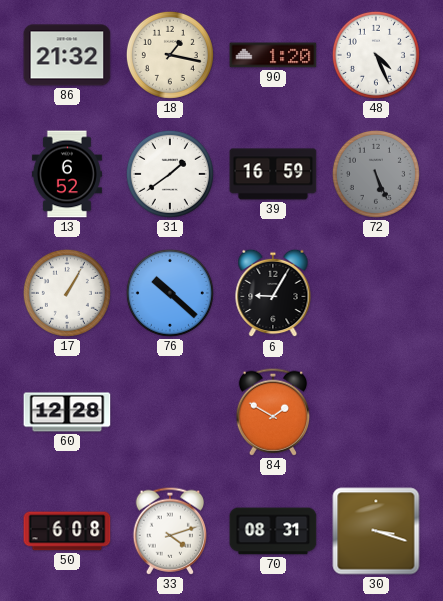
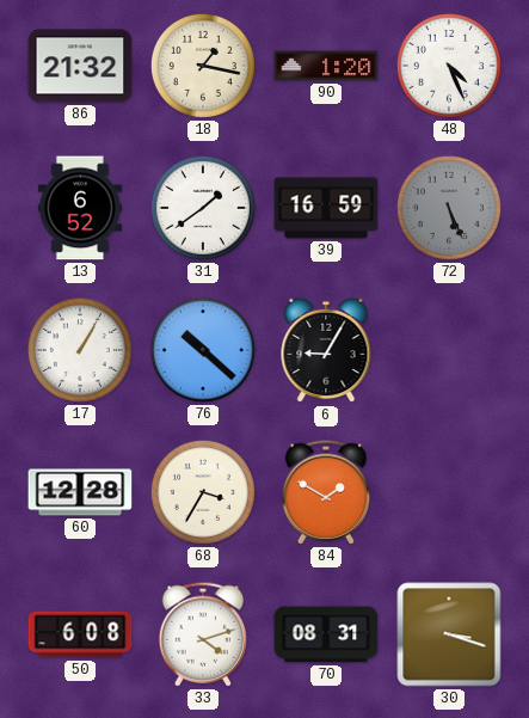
68: none -> 3:35
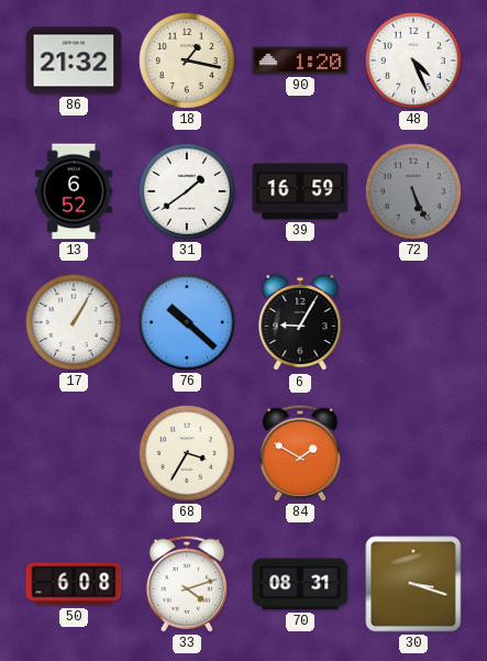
60: 12:28 -> none
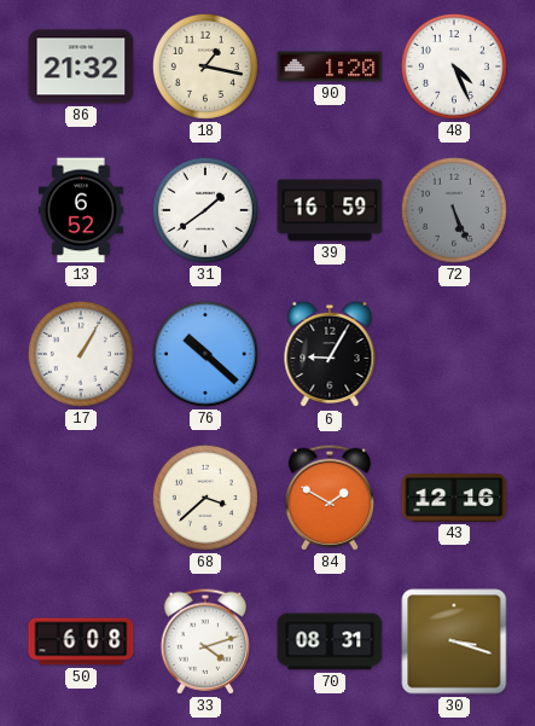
68: 3:35 -> 3:38
43: none -> 12:16
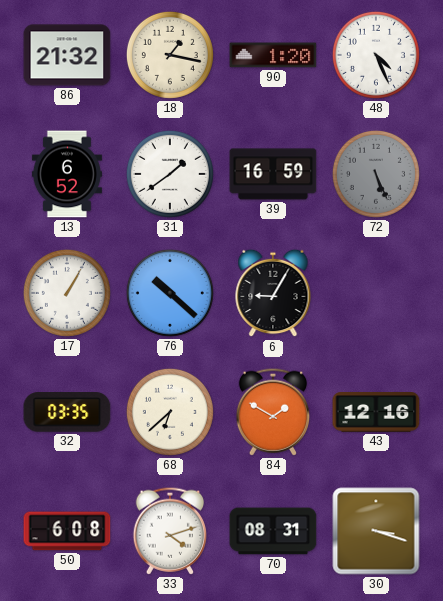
32: none -> 03:35
68: 3:38 -> 6:38
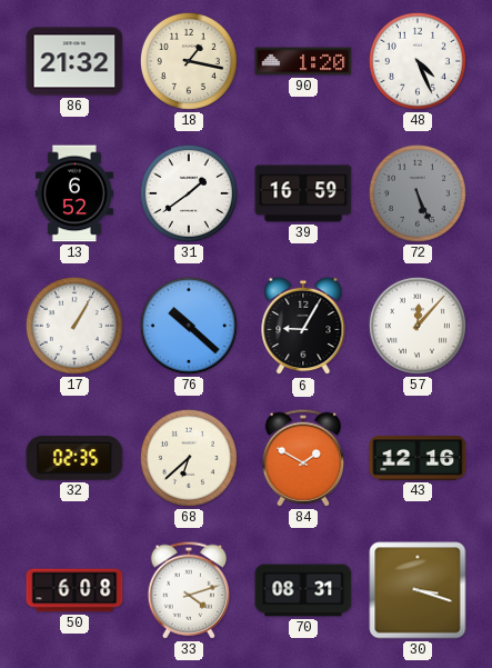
57: none -> 12:07
32: 03:35 -> 02:35
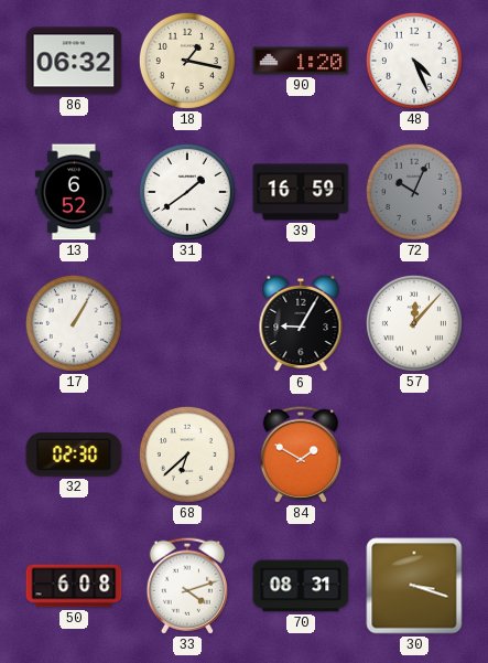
86: 21:32 -> 06:32
72: 5:26 -> 10:04
76: 10:22 -> none
32: 02:35 -> 02:30
43: 12:16 -> none
